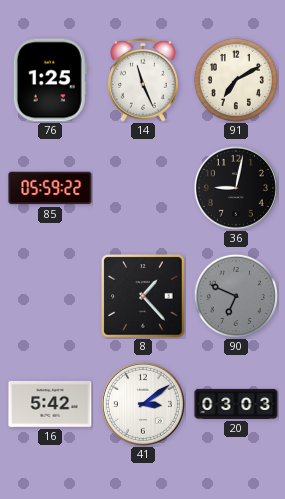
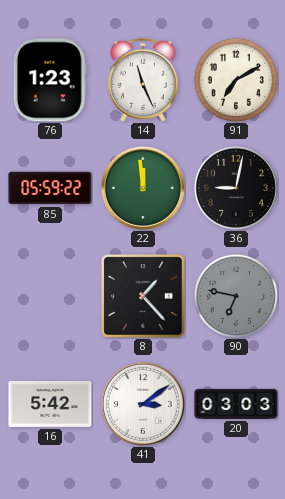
76: 1:25 -> 1:23
22: none -> 11:59
90: 6:49 -> 6:47
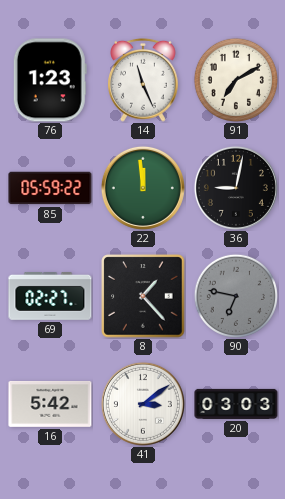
69: none -> 02:27
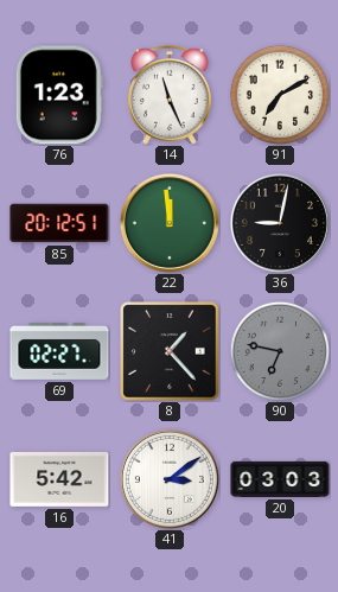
85: 05:59 -> 20:12
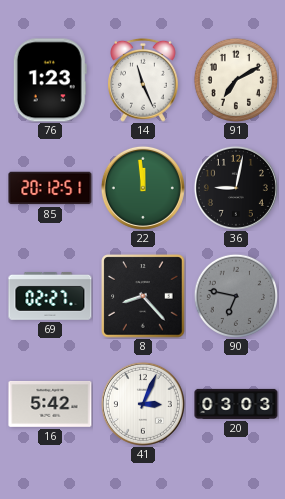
8: 1:23 -> 8:23
41: 3:09 -> 3:04
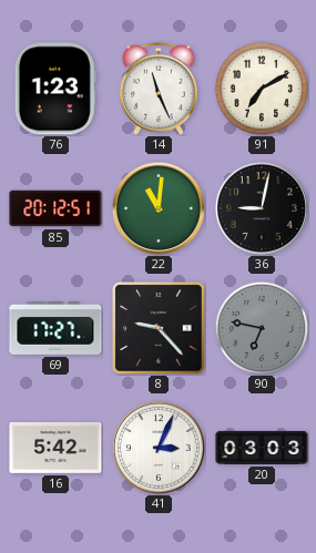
22: 11:59 -> 11:01
69: 02:27 -> 17:27
8: 8:23 -> 9:23
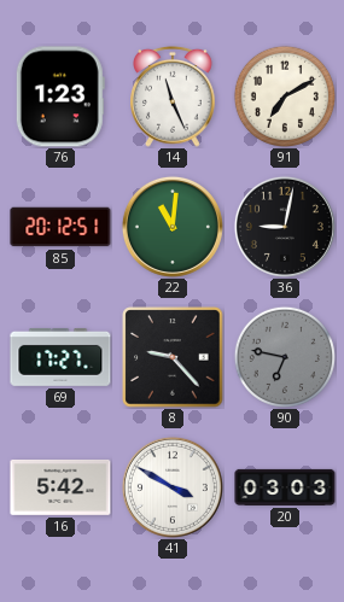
41: 3:04 -> 3:50
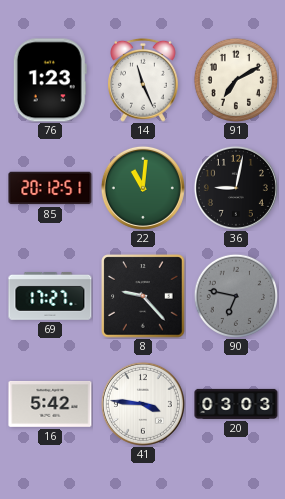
41: 3:50 -> 3:46
